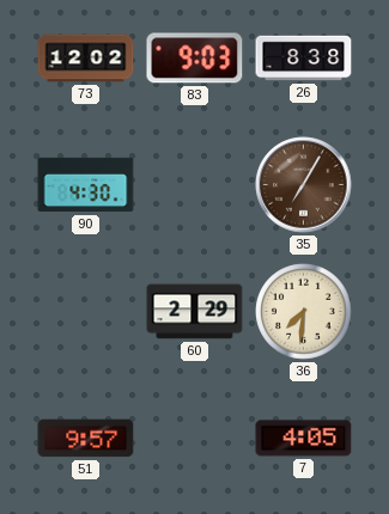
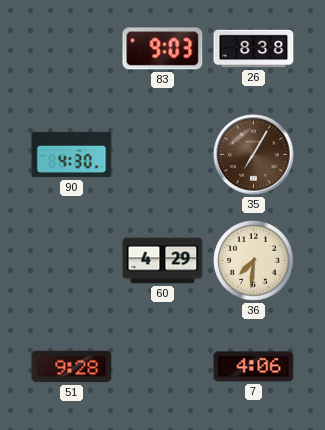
73: 12:02 -> none
60: 2:29 -> 4:29
51: 9:57 -> 9:28
7: 4:05 -> 4:06
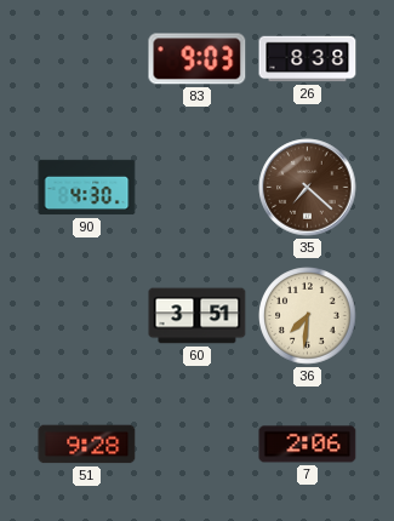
35: 7:05 -> 7:22
60: 4:29 -> 3:51
7: 4:06 -> 2:06
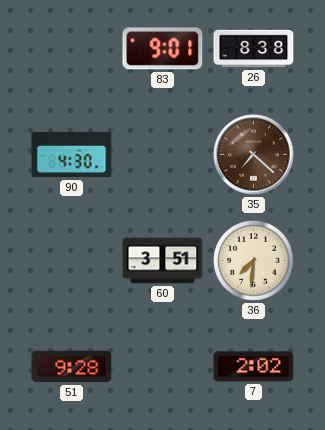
83: 9:03 -> 9:01
7: 2:06 -> 2:02
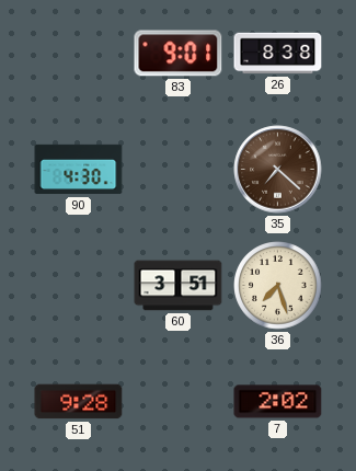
36: 7:31 -> 7:27
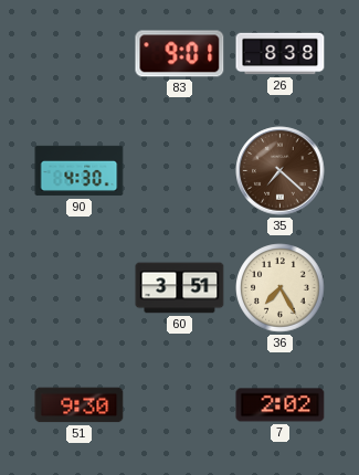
36: 7:27 -> 7:25
51: 9:28 -> 9:30
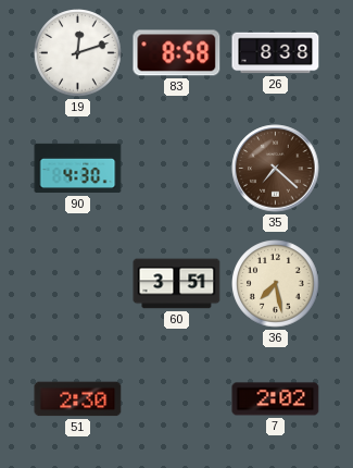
19: none -> 12:12
83: 9:01 -> 8:58
36: 7:25 -> 7:28
51: 9:30 -> 2:30
